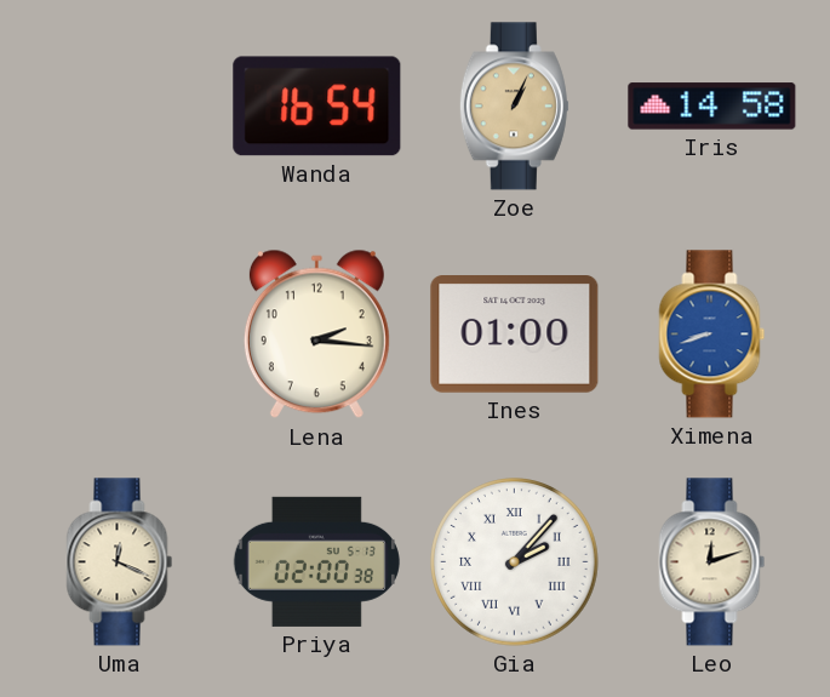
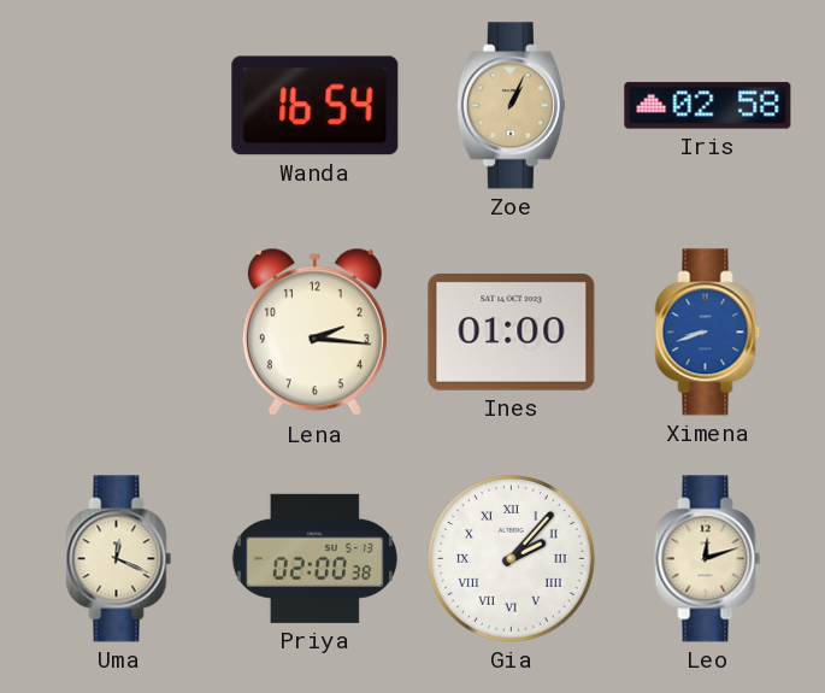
Iris: 14:58 -> 02:58
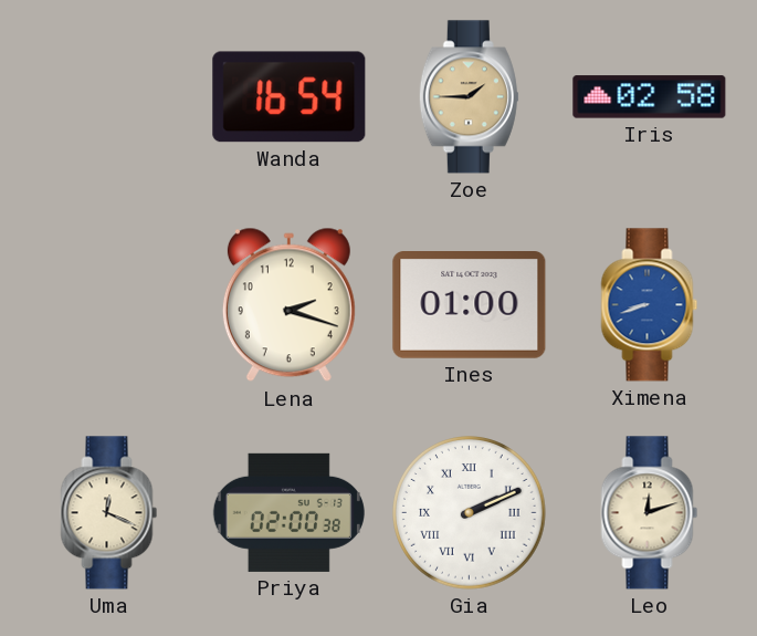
Zoe: 1:04 -> 1:45
Lena: 2:16 -> 2:18
Gia: 2:07 -> 2:11
